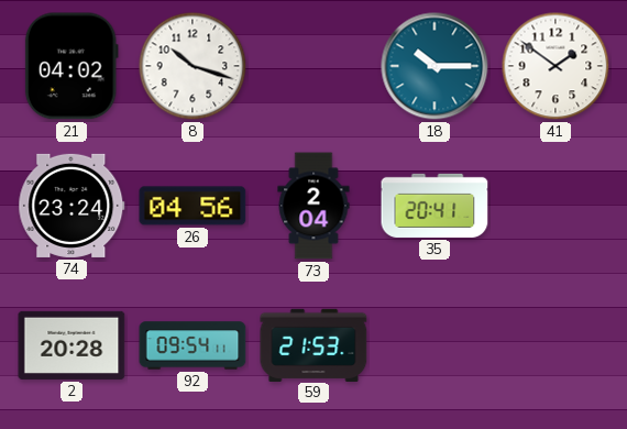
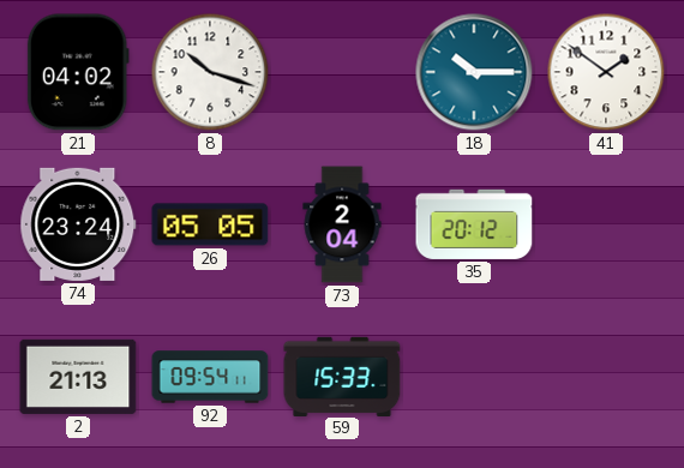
26: 04:56 -> 05:05
35: 20:41 -> 20:12
2: 20:28 -> 21:13
59: 21:53 -> 15:33
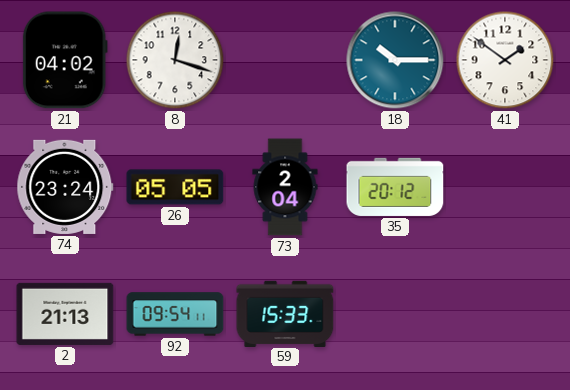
8: 10:18 -> 12:18
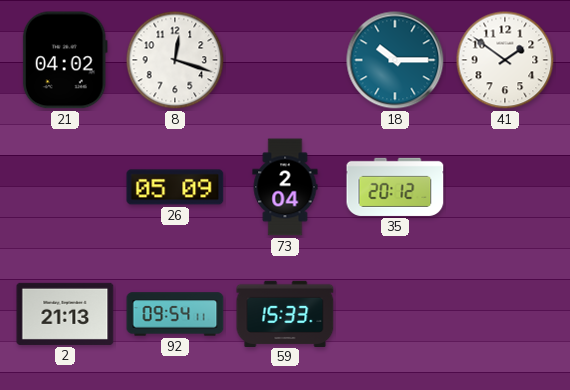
74: 23:24 -> none
26: 05:05 -> 05:09
